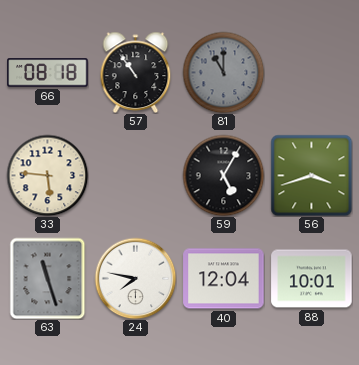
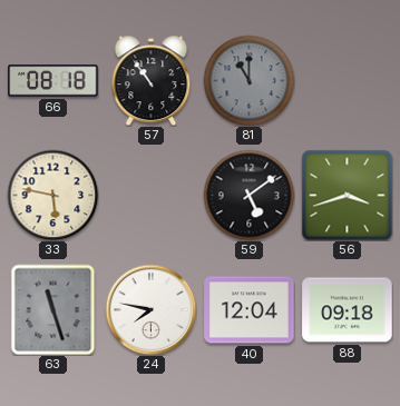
33: 5:46 -> 5:47
59: 5:05 -> 5:09
88: 10:01 -> 09:18
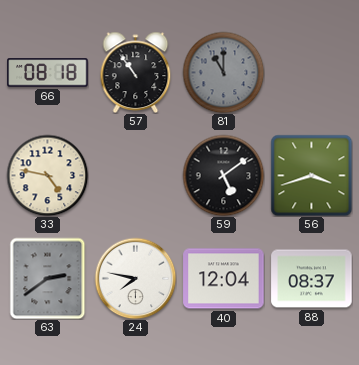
33: 5:47 -> 4:47
63: 11:27 -> 2:39
88: 09:18 -> 08:37
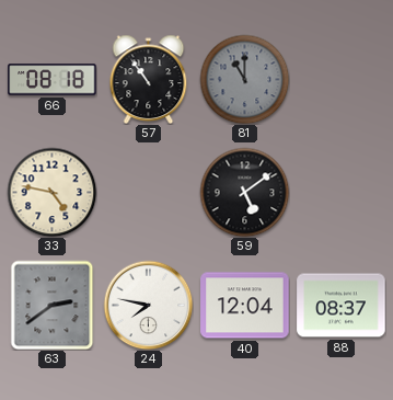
56: 3:42 -> none
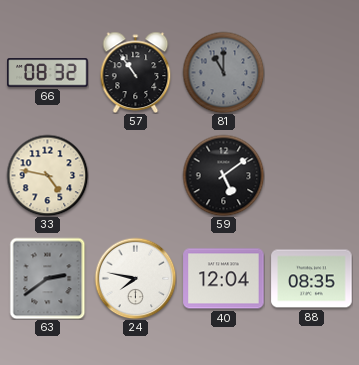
66: 08:18 -> 08:32
88: 08:37 -> 08:35
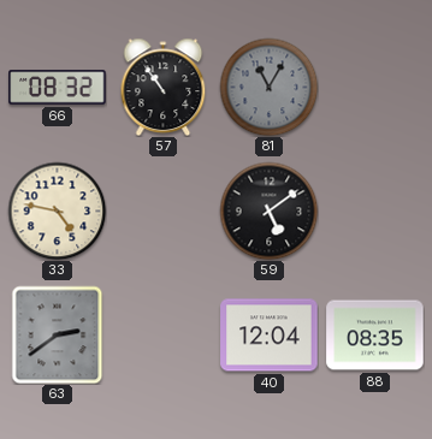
81: 11:00 -> 11:05
24: 7:47 -> none
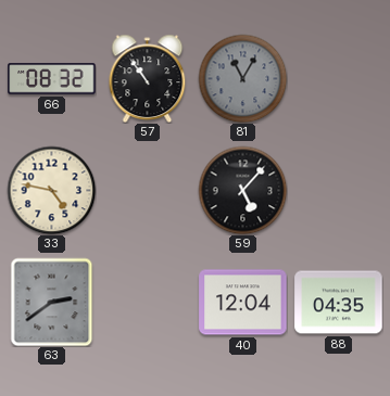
59: 5:09 -> 5:07
88: 08:35 -> 04:35
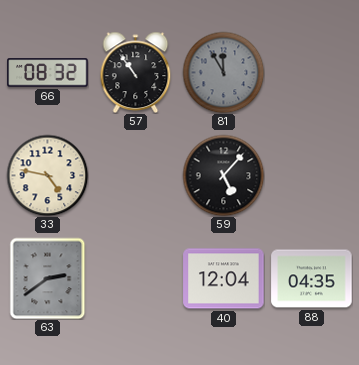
81: 11:05 -> 11:55
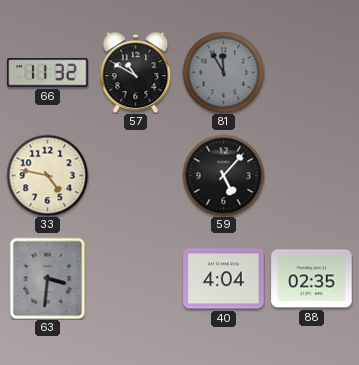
66: 08:32 -> 11:32
57: 10:54 -> 10:50
63: 2:39 -> 3:31
40: 12:04 -> 4:04
88: 04:35 -> 02:35
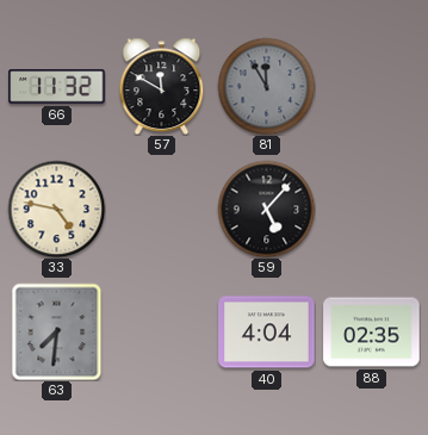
57: 10:50 -> 11:50
63: 3:31 -> 7:31
